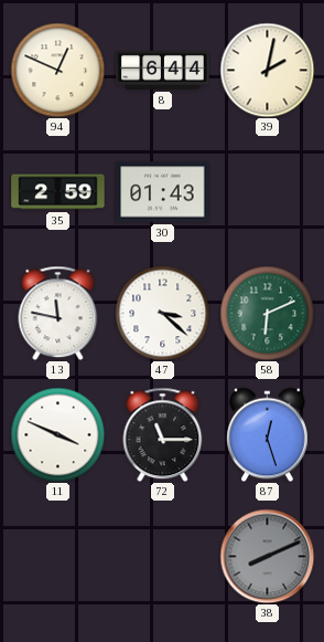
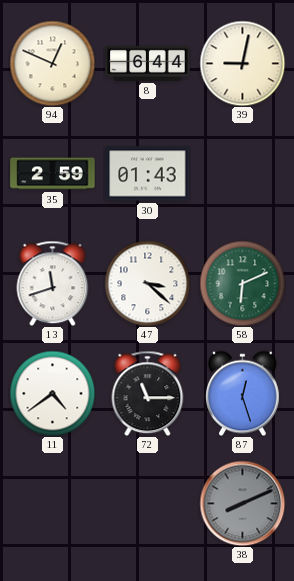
39: 2:02 -> 9:02
13: 11:47 -> 11:42
11: 3:49 -> 4:39
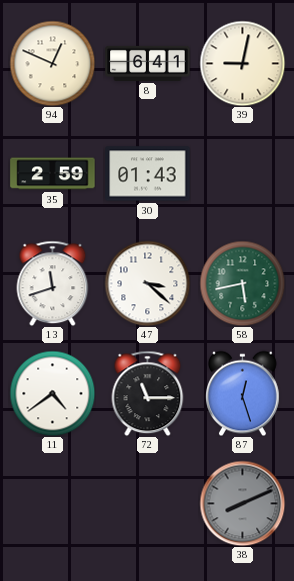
8: 6:44 -> 6:41
58: 6:11 -> 5:43
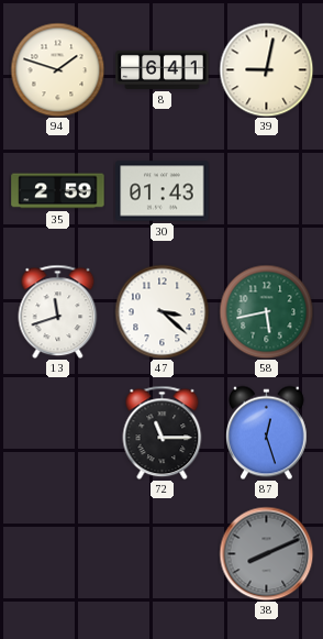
94: 12:49 -> 1:48
11: 4:39 -> none
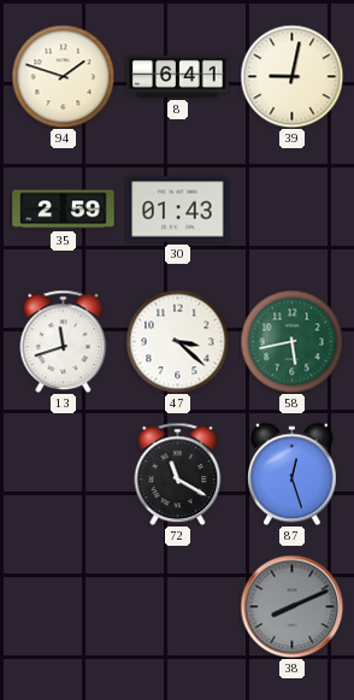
72: 11:15 -> 11:20
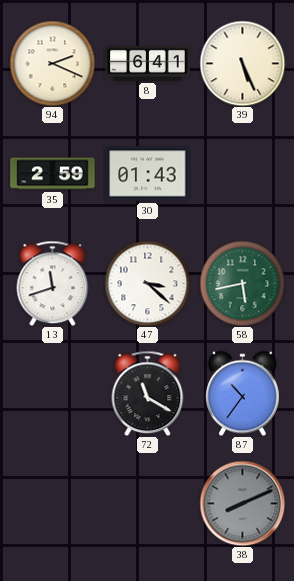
94: 1:48 -> 2:19
39: 9:02 -> 5:26
87: 12:27 -> 10:36
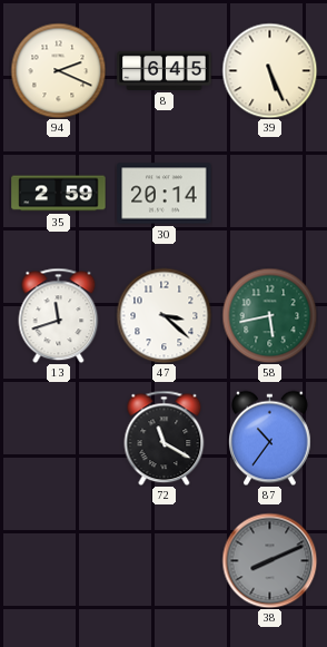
8: 6:41 -> 6:45
30: 01:43 -> 20:14
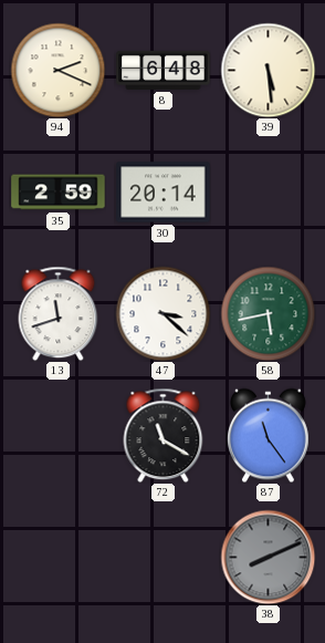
8: 6:45 -> 6:48
39: 5:26 -> 5:29
87: 10:36 -> 11:24
